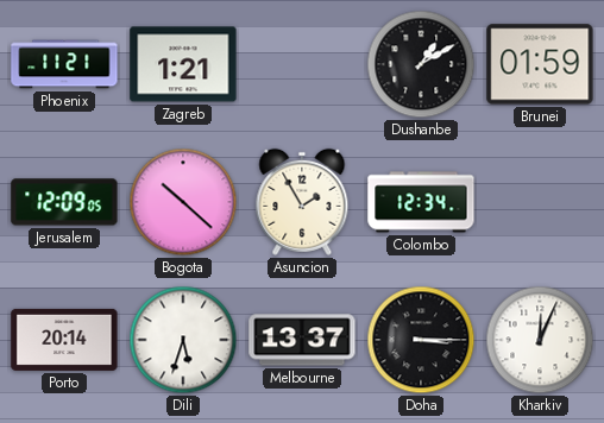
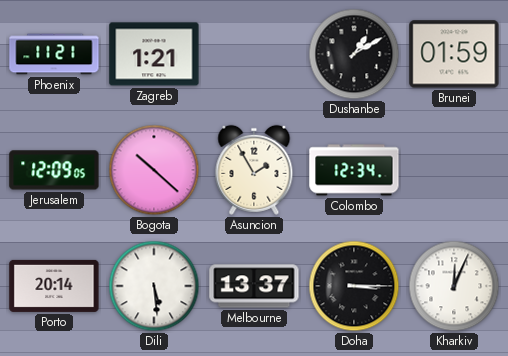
Dili: 5:33 -> 5:29
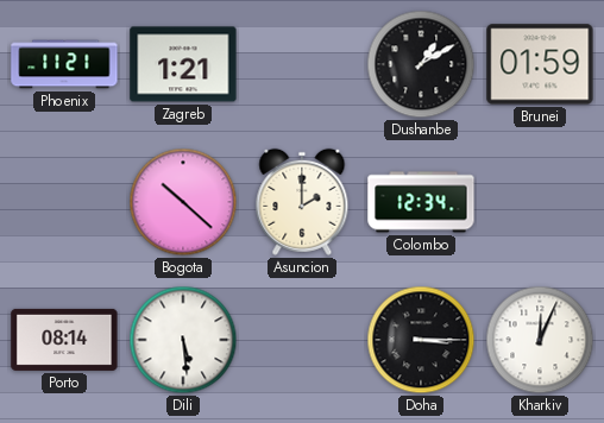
Jerusalem: 12:09 -> none
Asuncion: 1:55 -> 2:00
Porto: 20:14 -> 08:14
Melbourne: 13:37 -> none
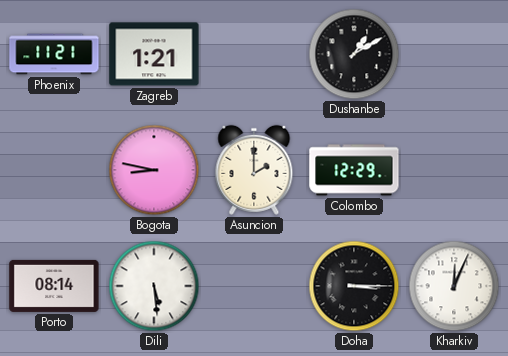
Brunei: 01:59 -> none
Bogota: 10:22 -> 8:47
Colombo: 12:34 -> 12:29
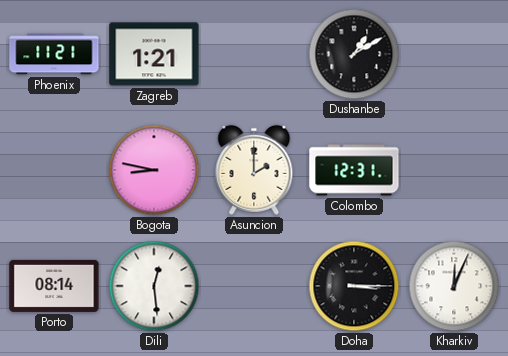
Colombo: 12:29 -> 12:31
Dili: 5:29 -> 12:29
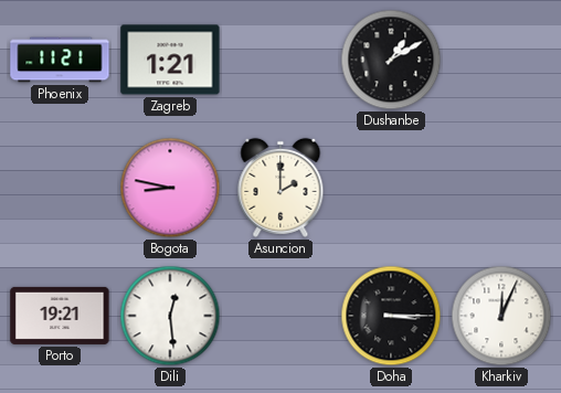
Colombo: 12:31 -> none
Porto: 08:14 -> 19:21
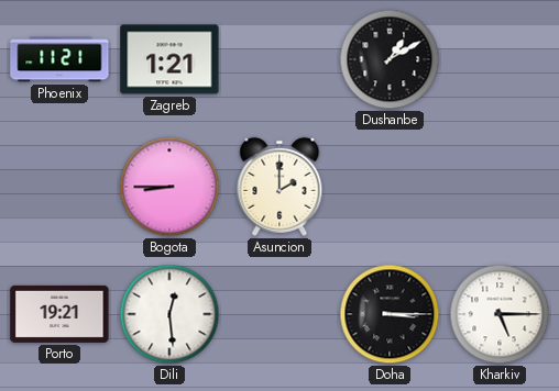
Bogota: 8:47 -> 8:45
Kharkiv: 12:04 -> 5:15
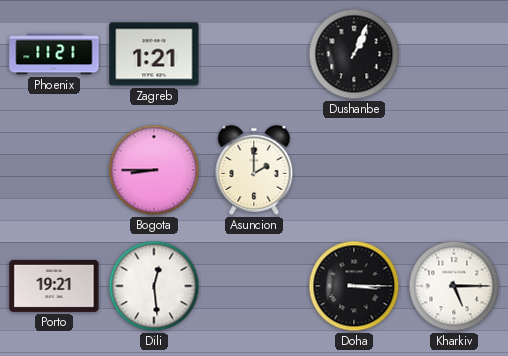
Dushanbe: 1:10 -> 1:04
